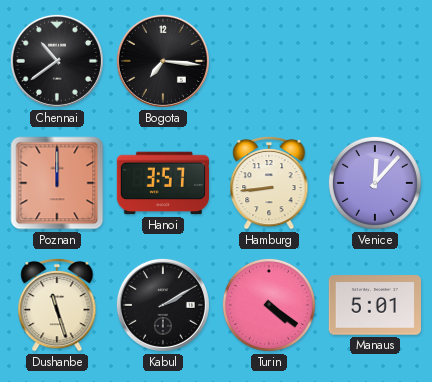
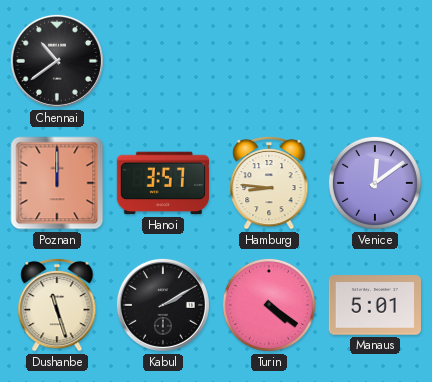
Bogota: 7:16 -> none
Hamburg: 8:44 -> 8:46
Venice: 12:07 -> 12:09
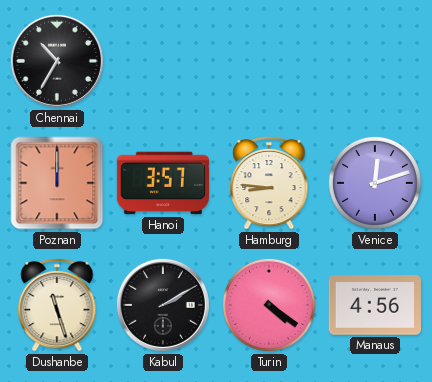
Chennai: 10:39 -> 10:35
Venice: 12:09 -> 12:12
Manaus: 5:01 -> 4:56
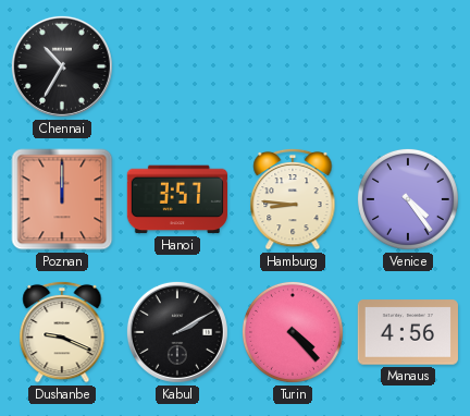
Venice: 12:12 -> 4:24
Dushanbe: 11:27 -> 9:19
Turin: 4:21 -> 4:23
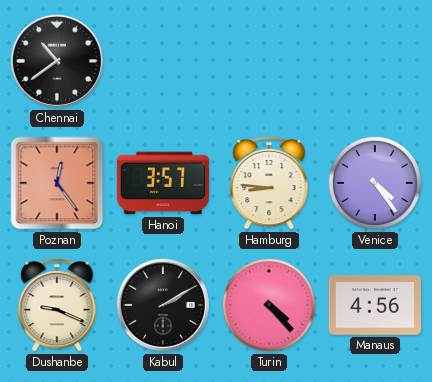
Chennai: 10:35 -> 10:39
Poznan: 12:00 -> 12:24
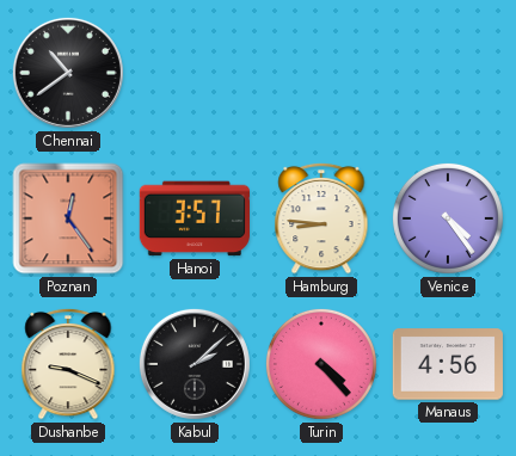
Kabul: 2:10 -> 2:08
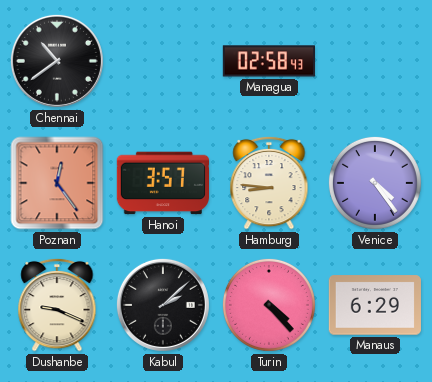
Managua: none -> 02:58
Manaus: 4:56 -> 6:29
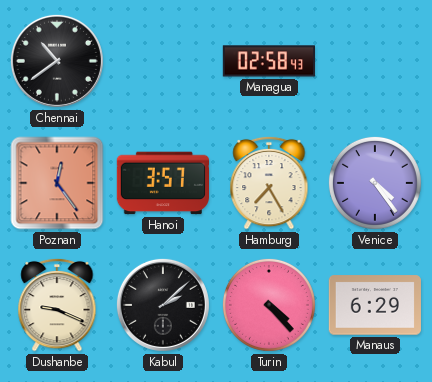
Hamburg: 8:46 -> 7:25
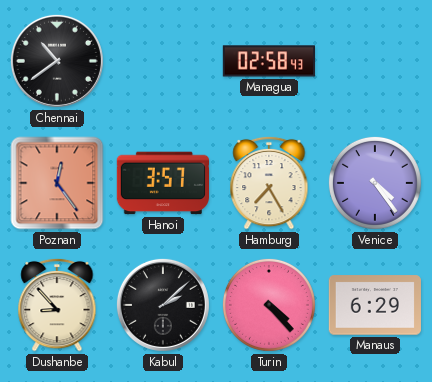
Dushanbe: 9:19 -> 8:53
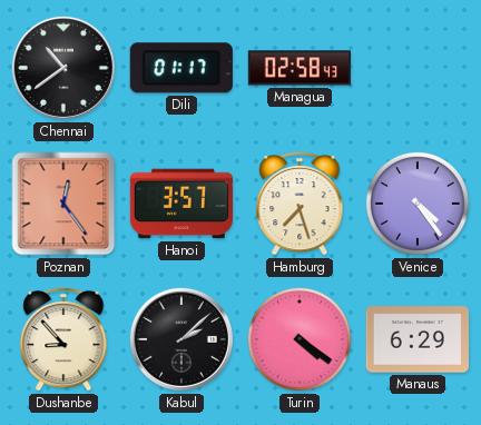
Dili: none -> 01:17
Hamburg: 7:25 -> 7:27
Turin: 4:23 -> 4:21
